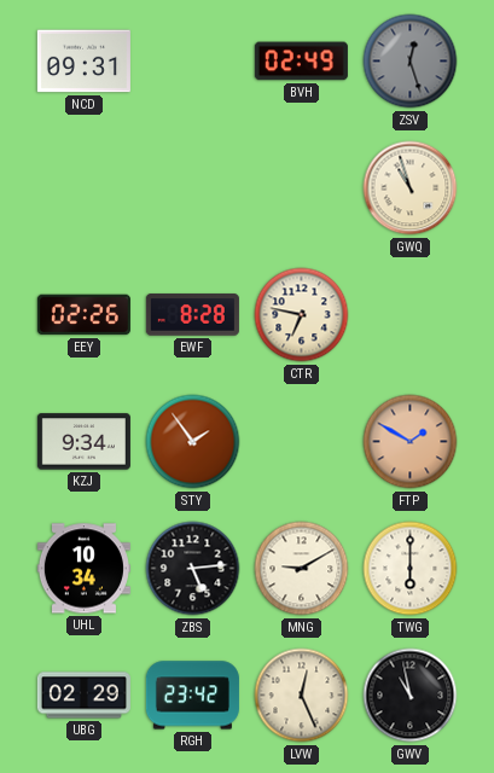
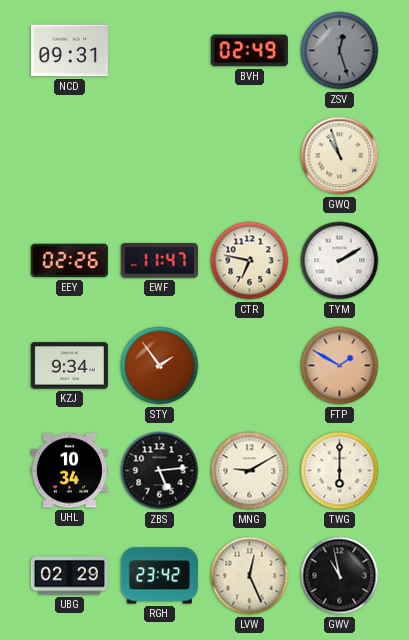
EWF: 8:28 -> 11:47
TYM: none -> 2:10
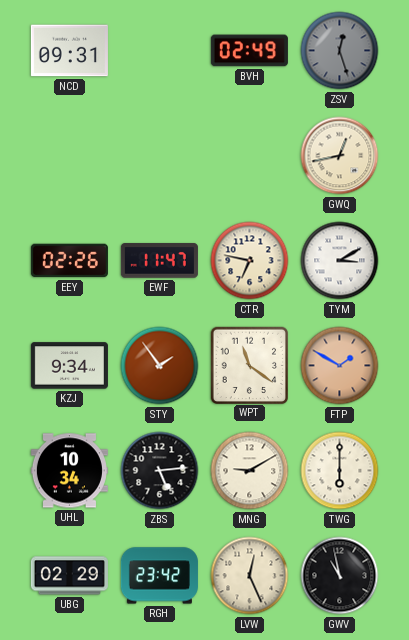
GWQ: 10:57 -> 12:43
TYM: 2:10 -> 3:10
WPT: none -> 11:21
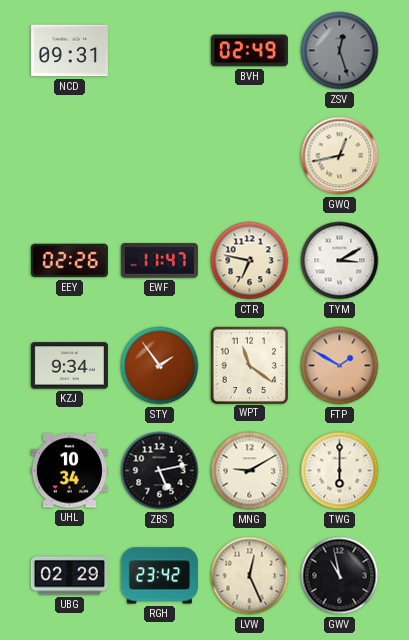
ZBS: 5:14 -> 5:13
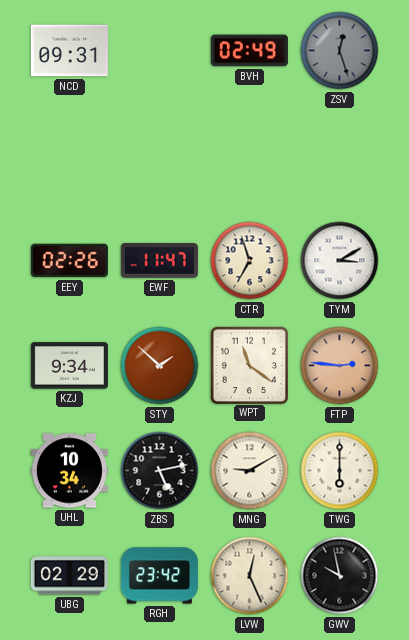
GWQ: 12:43 -> none
CTR: 6:47 -> 6:57
STY: 1:54 -> 1:52
FTP: 1:50 -> 2:46
GWV: 10:58 -> 9:58
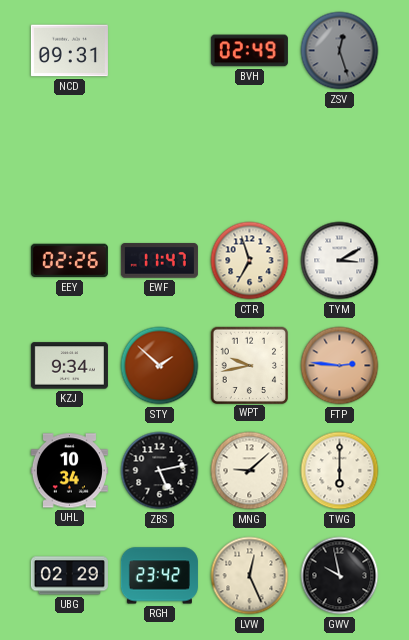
WPT: 11:21 -> 9:43
MNG: 9:10 -> 9:08
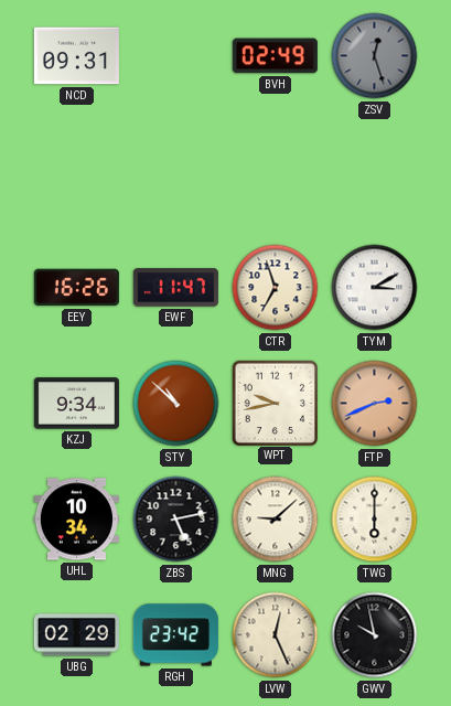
EEY: 02:26 -> 16:26
STY: 1:52 -> 10:52
FTP: 2:46 -> 2:41
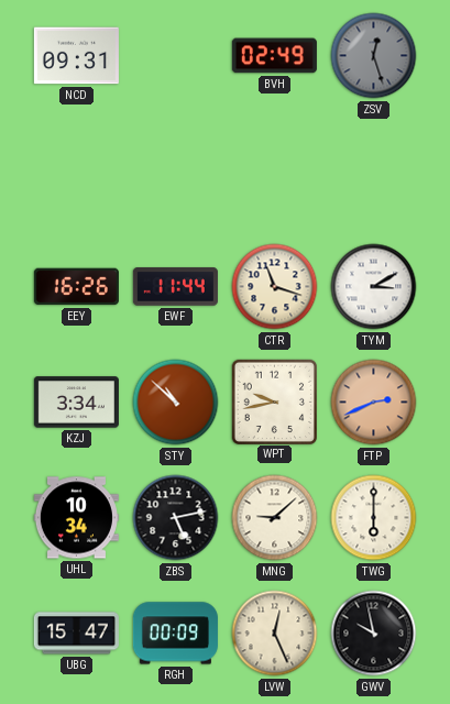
EWF: 11:47 -> 11:44
CTR: 6:57 -> 11:18
KZJ: 9:34 -> 3:34
UBG: 02:29 -> 15:47
RGH: 23:42 -> 00:09
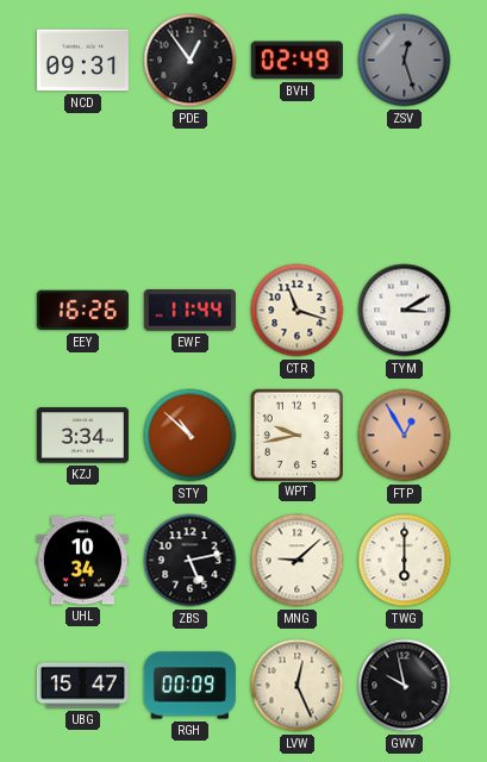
PDE: none -> 12:54
FTP: 2:41 -> 12:55
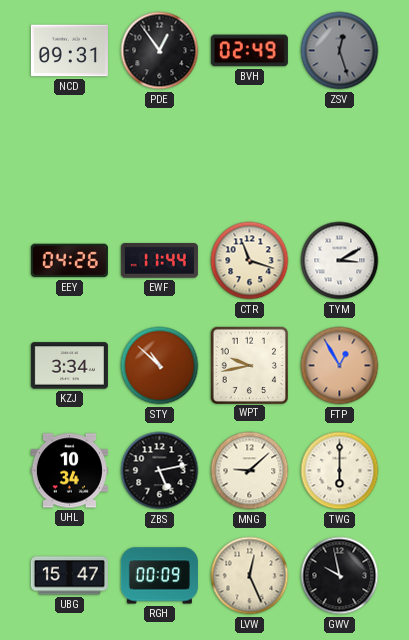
EEY: 16:26 -> 04:26
